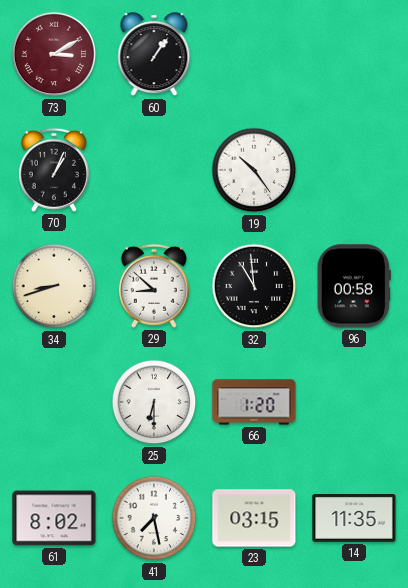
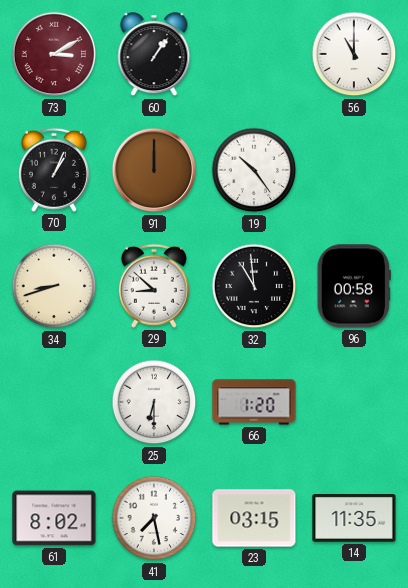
56: none -> 11:00
91: none -> 12:00
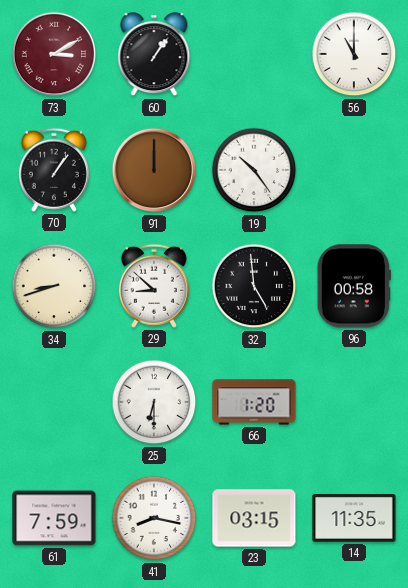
70: 1:04 -> 1:06
32: 10:59 -> 4:59
61: 8:02 -> 7:59
41: 7:28 -> 8:17
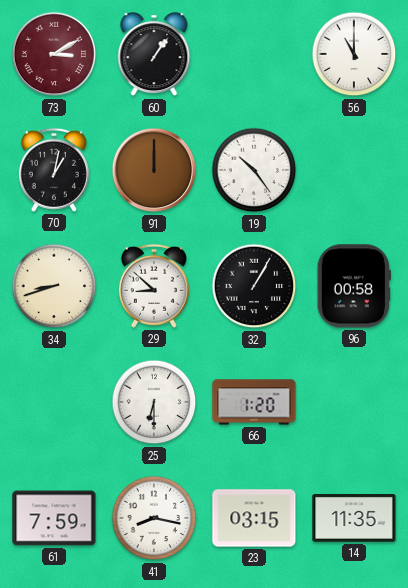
70: 1:06 -> 1:02
32: 4:59 -> 1:05
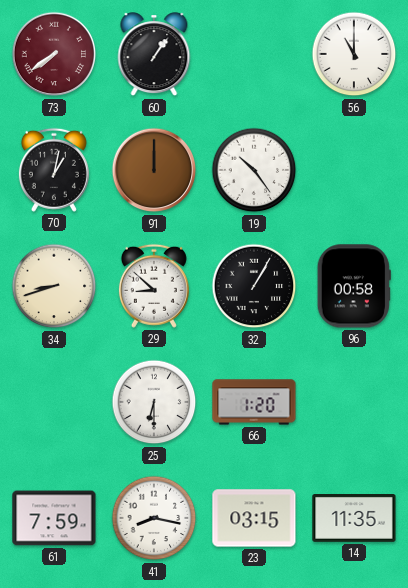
73: 3:10 -> 7:39
